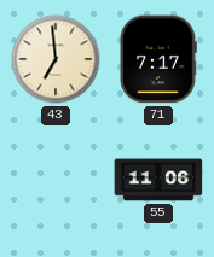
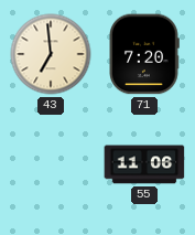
71: 7:17 -> 7:20
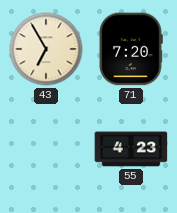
43: 6:59 -> 6:55
55: 11:06 -> 4:23
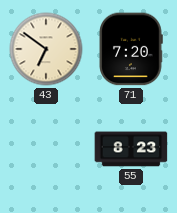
43: 6:55 -> 6:51
55: 4:23 -> 8:23
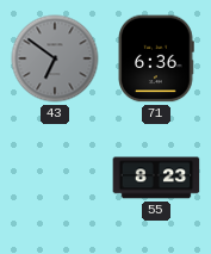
43 dial: cream -> grey
71: 7:20 -> 6:36
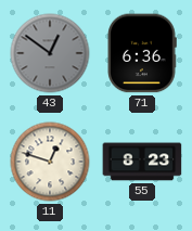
43: 6:51 -> 12:51
11: none -> 12:48
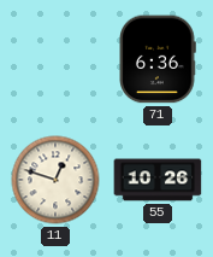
43: 12:51 -> none
55: 8:23 -> 10:26
